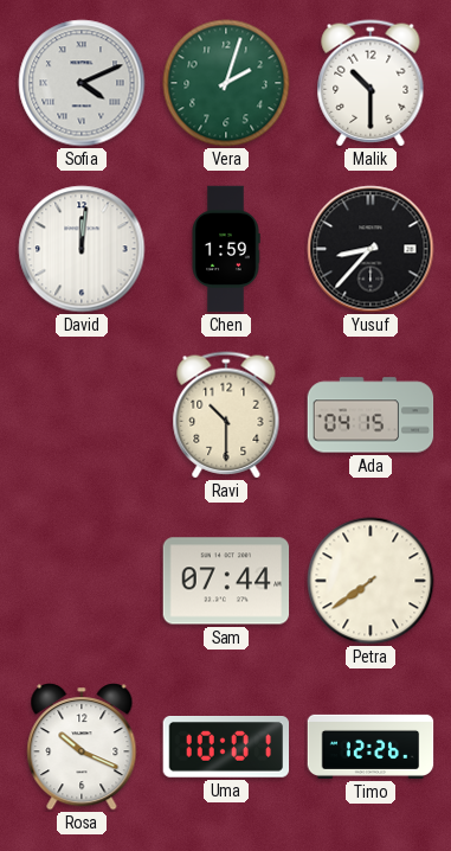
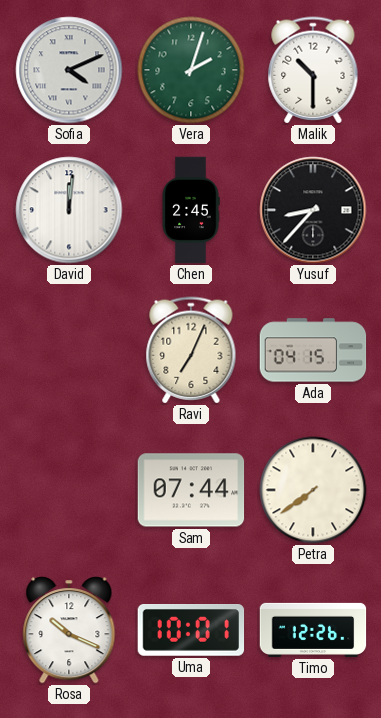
Chen: 1:59 -> 2:45
Ravi: 10:30 -> 7:04
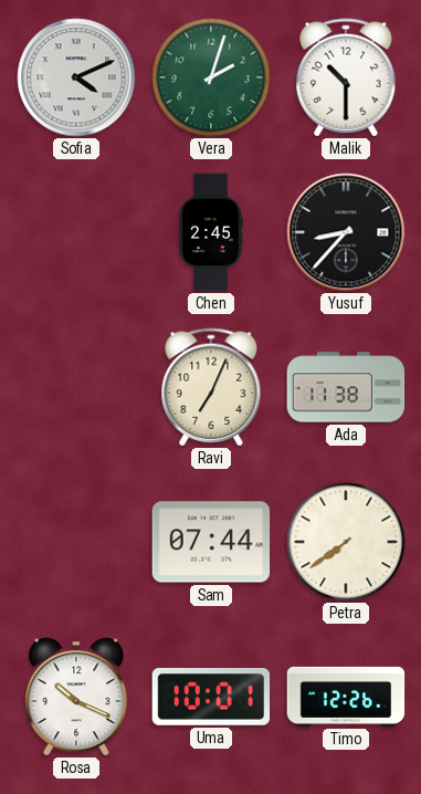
David: 12:01 -> none
Ada: 04:15 -> 11:38
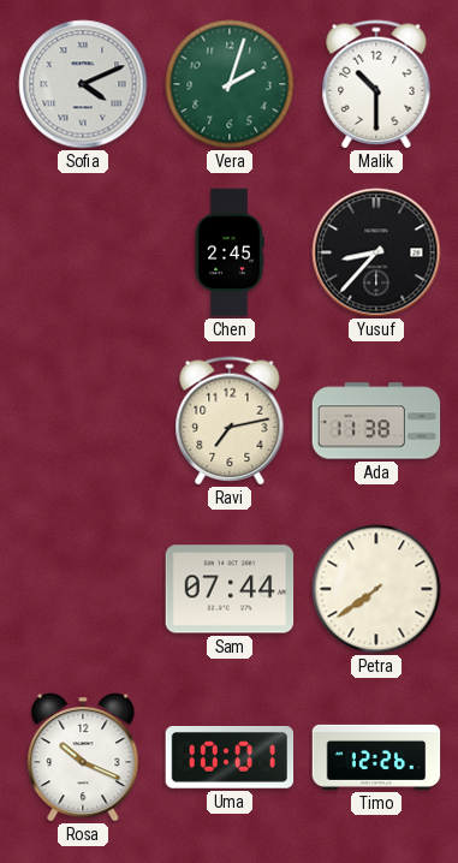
Ravi: 7:04 -> 7:13
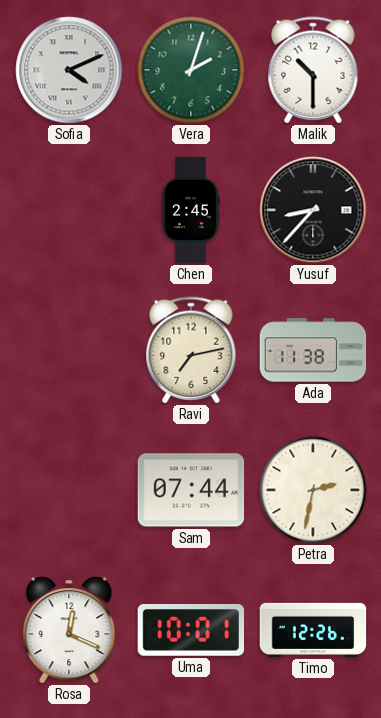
Petra: 7:39 -> 2:32
Rosa: 10:19 -> 12:19
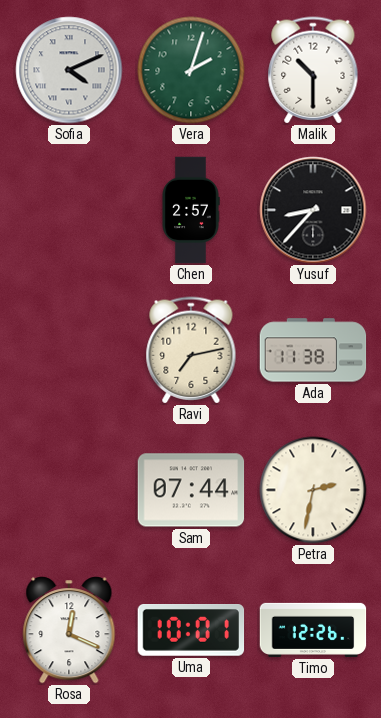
Chen: 2:45 -> 2:57
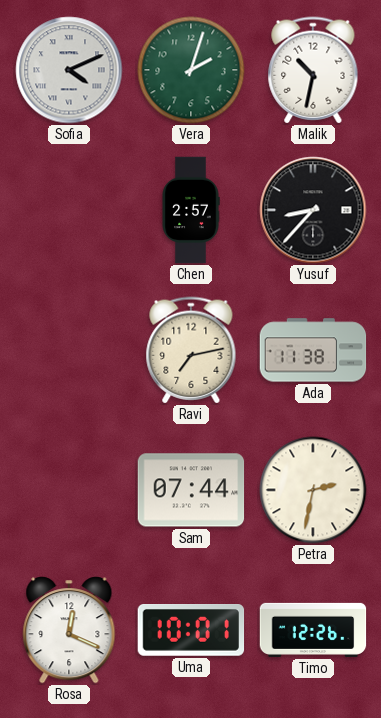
Malik: 10:30 -> 10:32
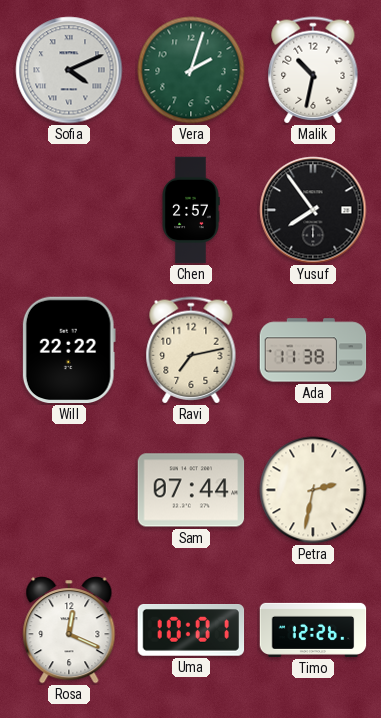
Yusuf: 8:37 -> 7:54
Will: none -> 22:22
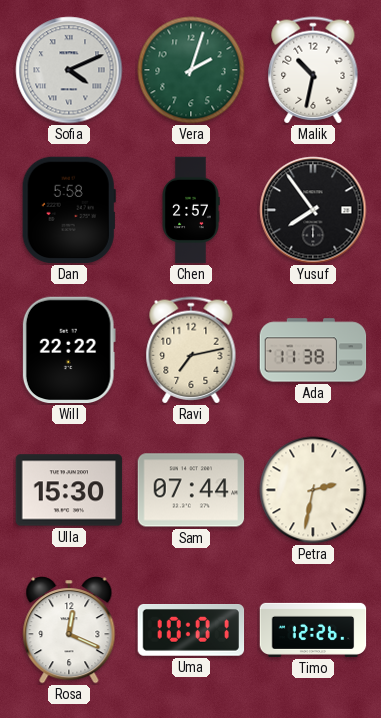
Dan: none -> 5:58
Ulla: none -> 15:30
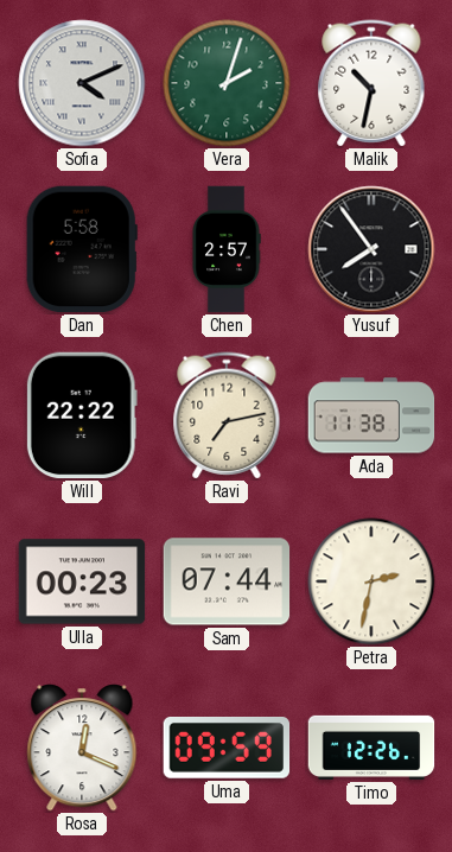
Ulla: 15:30 -> 00:23
Uma: 10:01 -> 09:59
